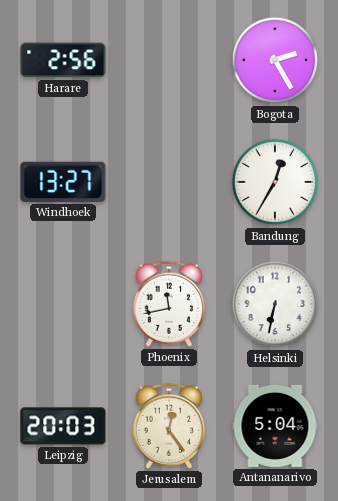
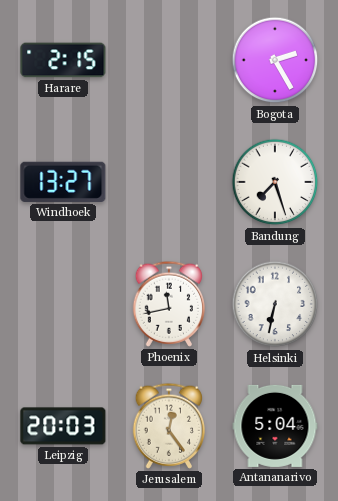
Harare: 2:56 -> 2:15
Bandung: 12:35 -> 7:27
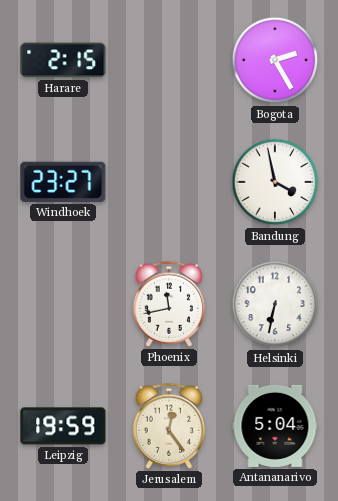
Windhoek: 13:27 -> 23:27
Bandung: 7:27 -> 3:58
Leipzig: 20:03 -> 19:59
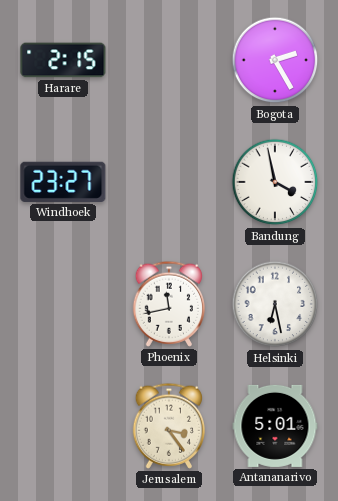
Helsinki: 6:32 -> 6:28
Leipzig: 19:59 -> none
Jerusalem: 12:24 -> 3:24
Antananarivo: 5:04 -> 5:01
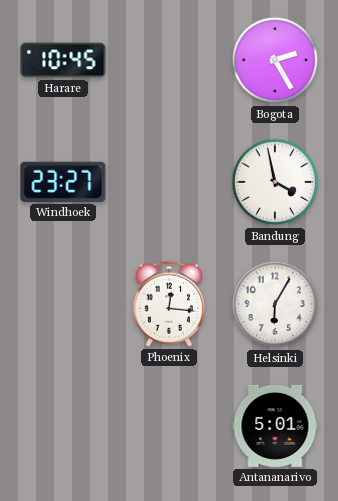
Harare: 2:15 -> 10:45
Phoenix: 11:43 -> 12:16
Helsinki: 6:28 -> 6:05
Jerusalem: 3:24 -> none
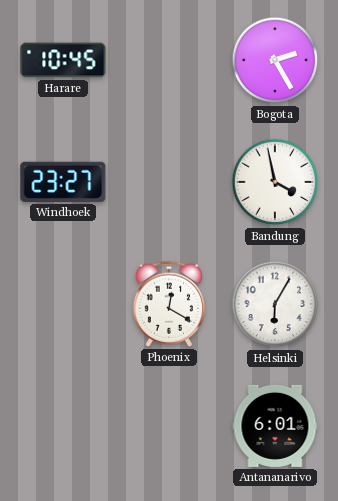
Phoenix: 12:16 -> 12:20
Antananarivo: 5:01 -> 6:01
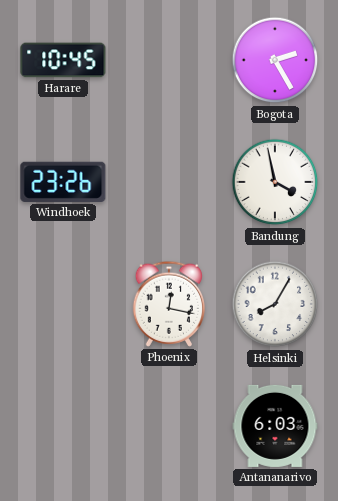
Windhoek: 23:27 -> 23:26
Phoenix: 12:20 -> 12:17
Helsinki: 6:05 -> 8:05
Antananarivo: 6:01 -> 6:03
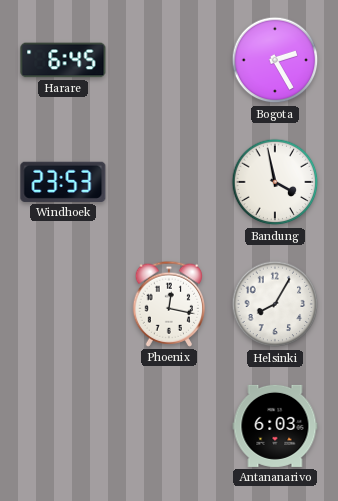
Harare: 10:45 -> 6:45
Windhoek: 23:26 -> 23:53
